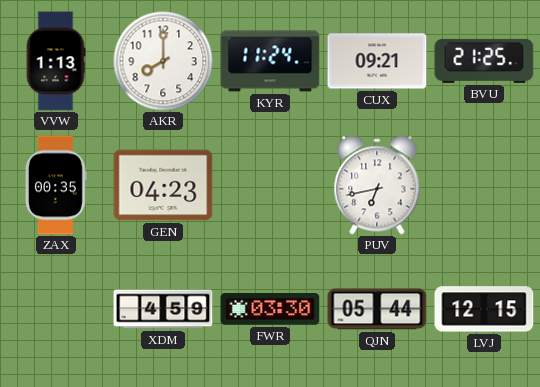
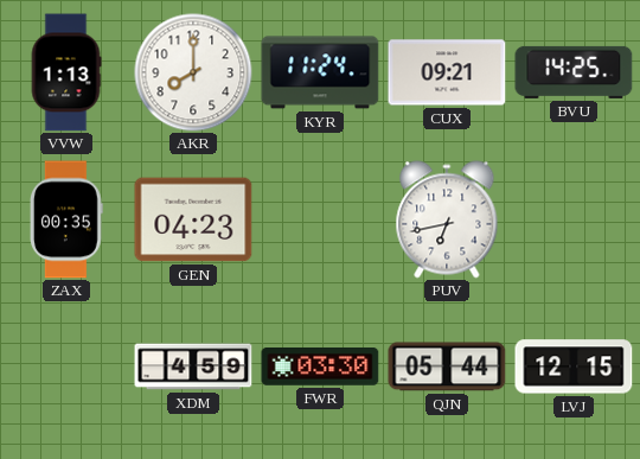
BVU: 21:25 -> 14:25
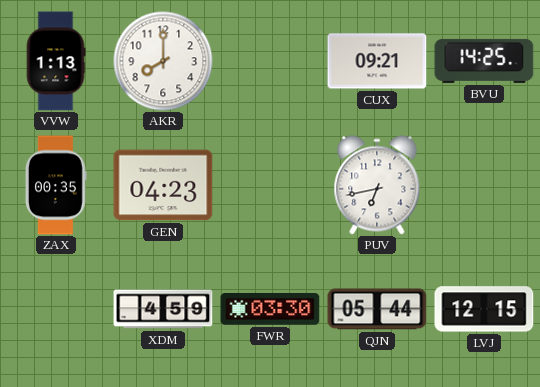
KYR: 11:24 -> none
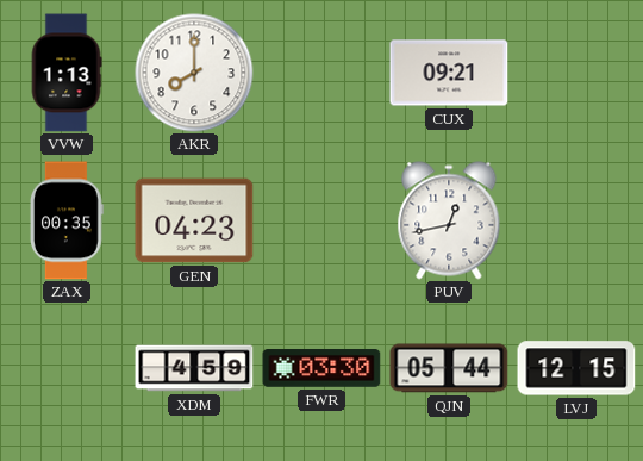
BVU: 14:25 -> none
PUV: 6:43 -> 12:43
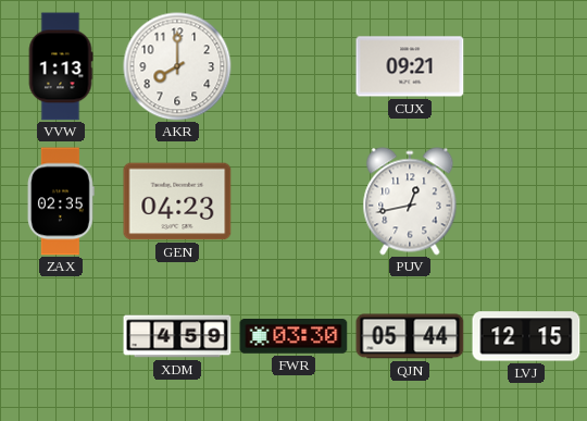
ZAX: 00:35 -> 02:35
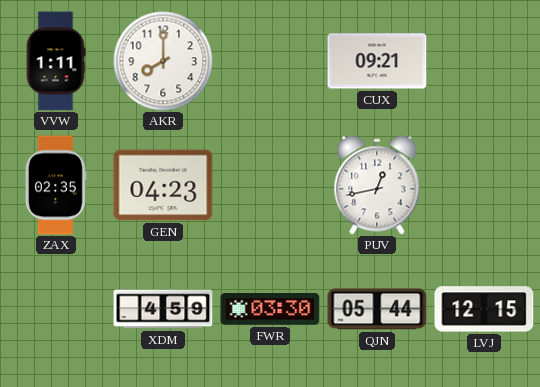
VVW: 1:13 -> 1:11
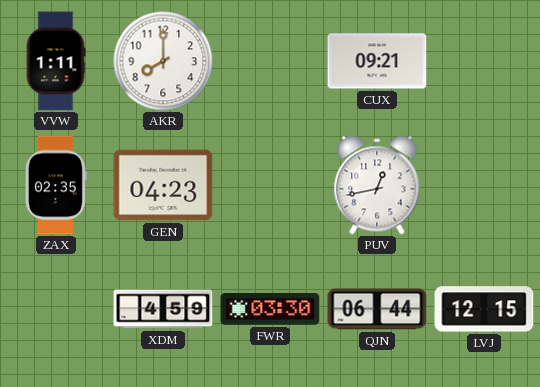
QJN: 05:44 -> 06:44
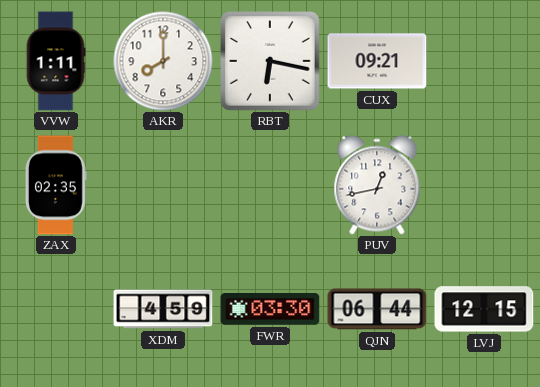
RBT: none -> 6:17
GEN: 04:23 -> none
